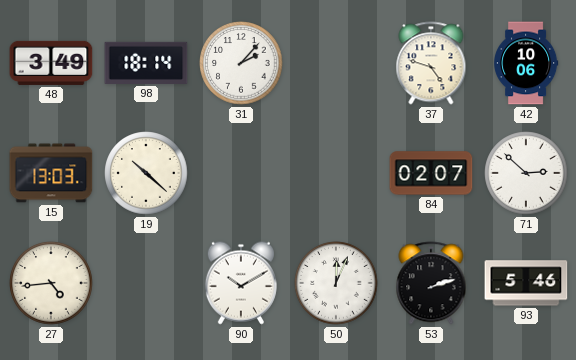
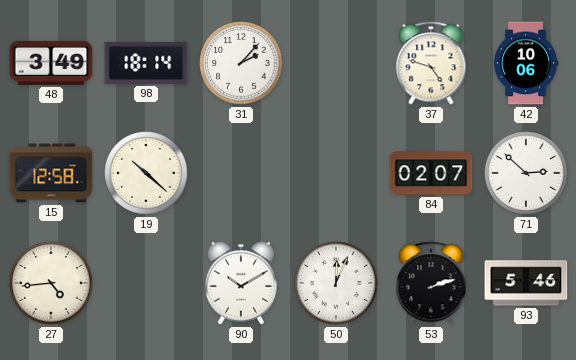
15: 13:03 -> 12:58
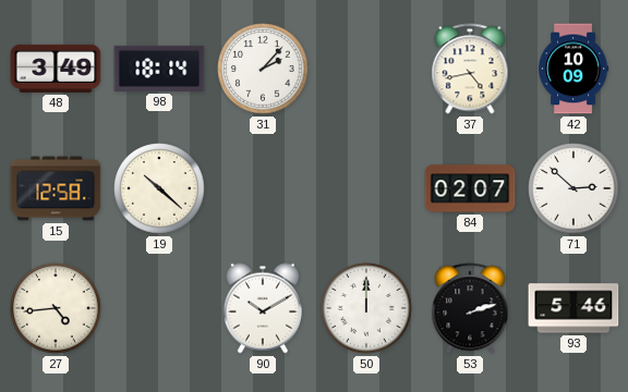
37: 4:48 -> 4:43
42: 10:06 -> 10:09
50: 12:04 -> 12:00
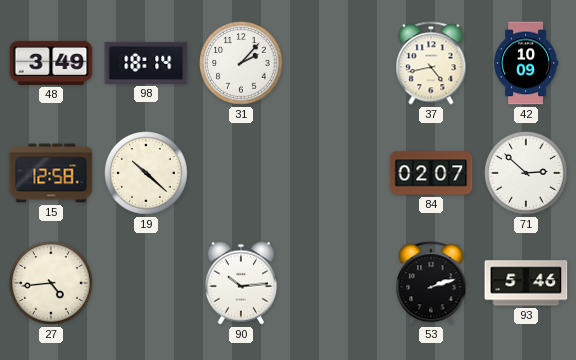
90: 10:10 -> 10:14
50: 12:00 -> none
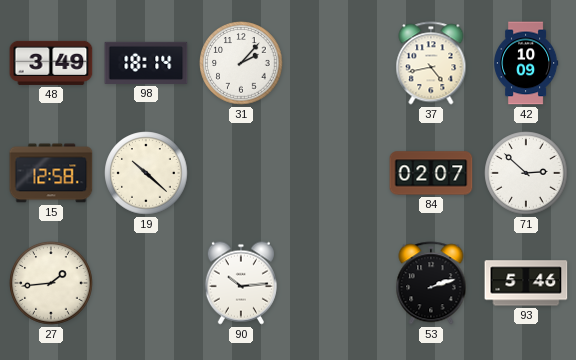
27: 4:44 -> 1:44
